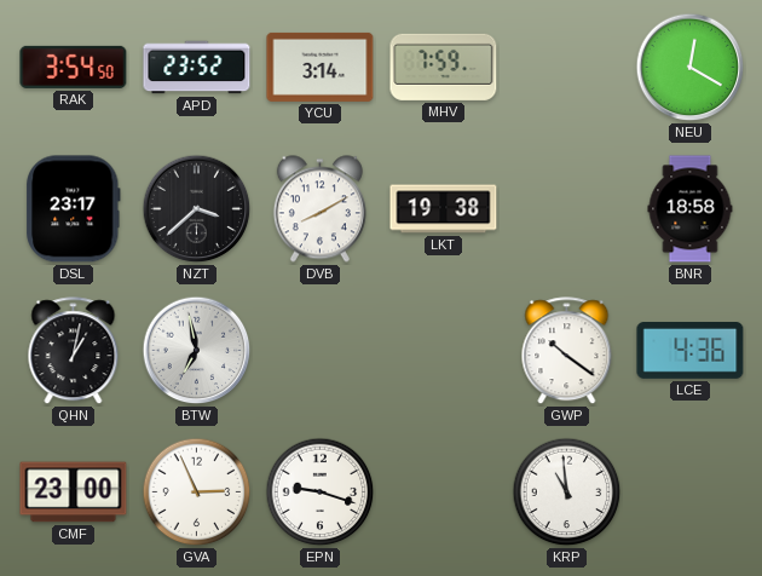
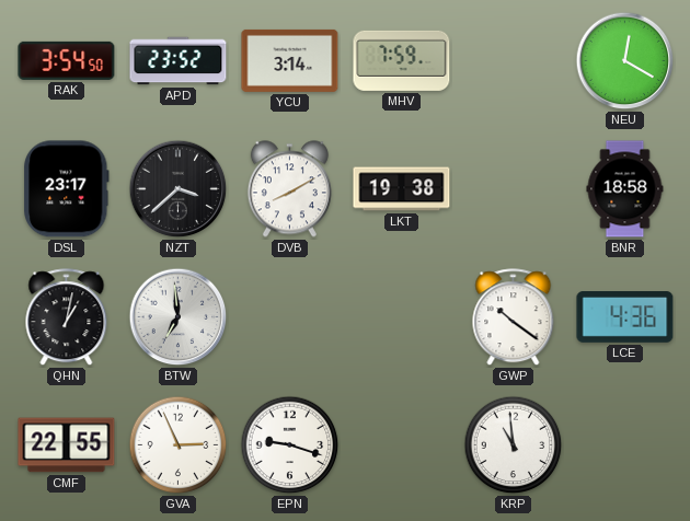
BTW: 6:58 -> 6:59
CMF: 23:00 -> 22:55
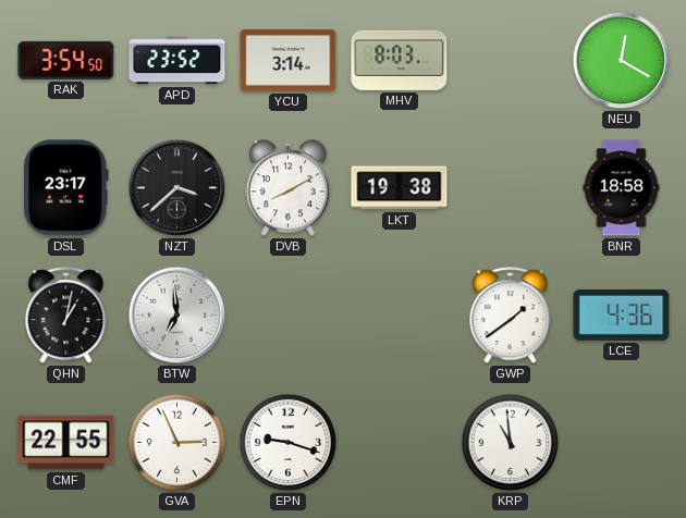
MHV: 7:59 -> 8:03
GWP: 10:21 -> 1:39
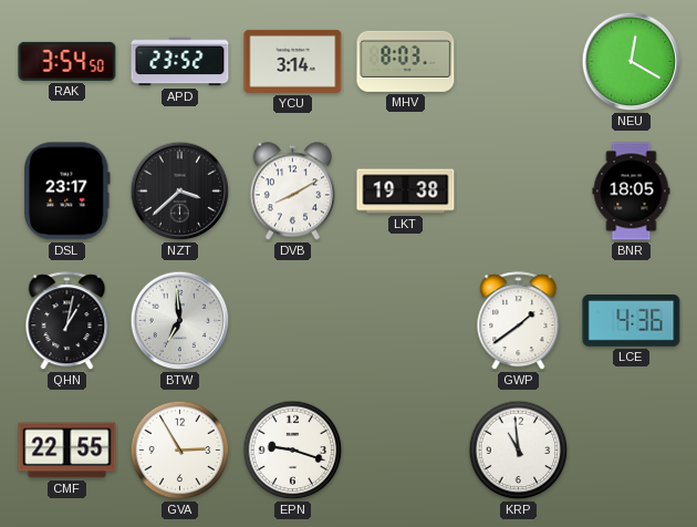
BNR: 18:58 -> 18:05
GVA: 2:56 -> 2:55
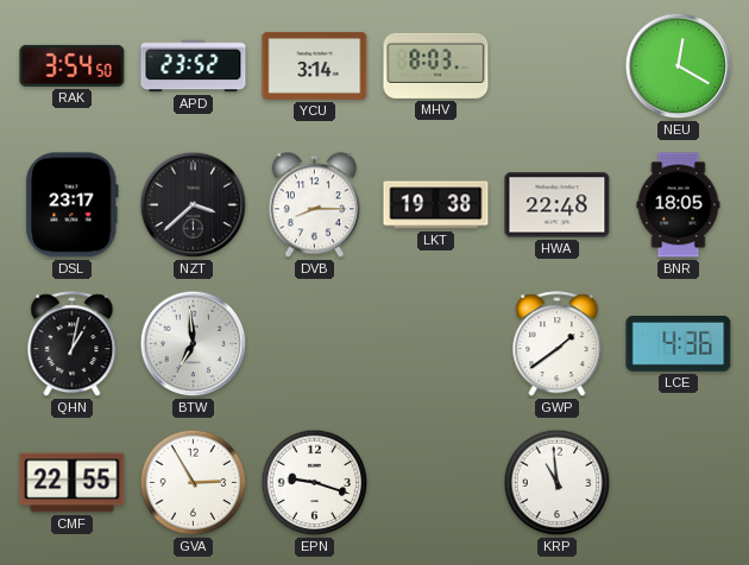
DVB: 8:10 -> 8:15
HWA: none -> 22:48
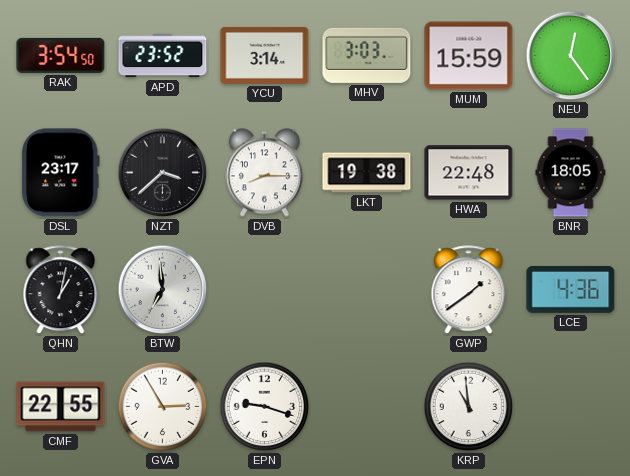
MHV: 8:03 -> 3:03
MUM: none -> 15:59
NEU: 12:20 -> 12:24
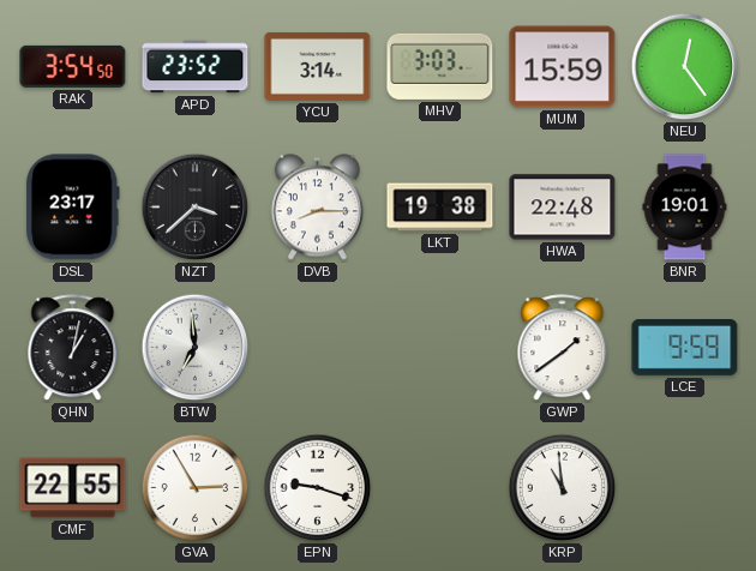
BNR: 18:05 -> 19:01
LCE: 4:36 -> 9:59
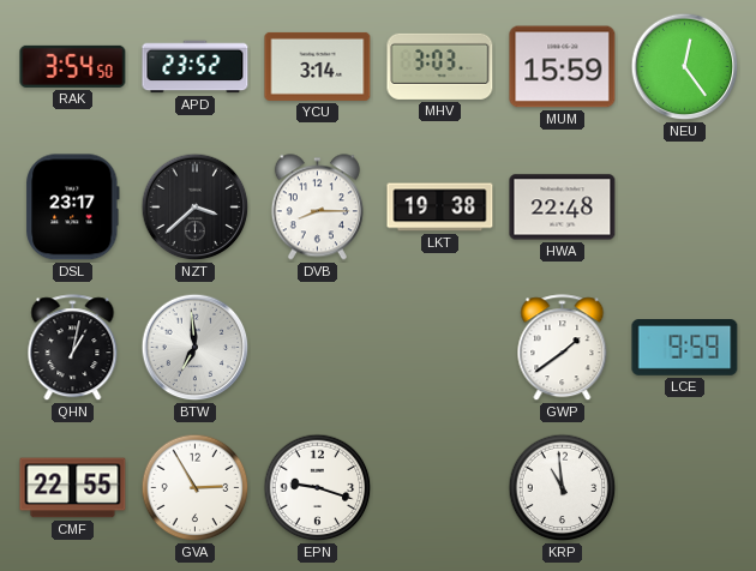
BNR: 19:01 -> none
